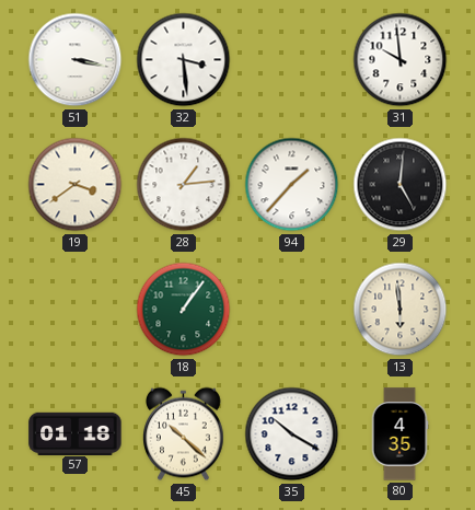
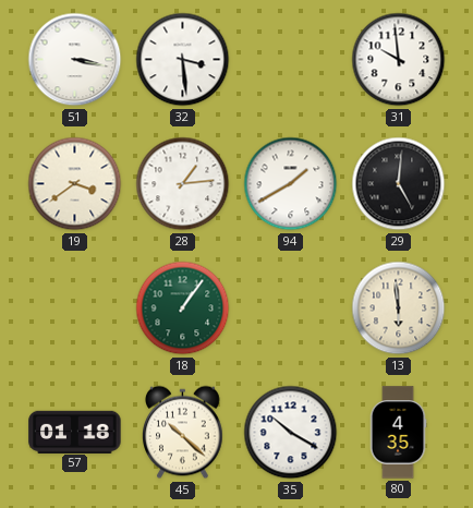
94: 1:37 -> 1:40
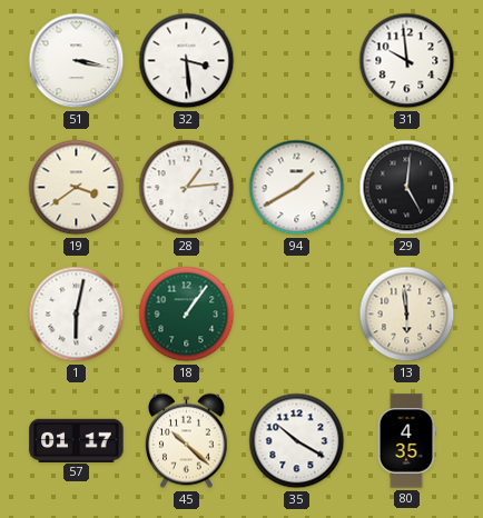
1: none -> 6:02
57: 01:18 -> 01:17
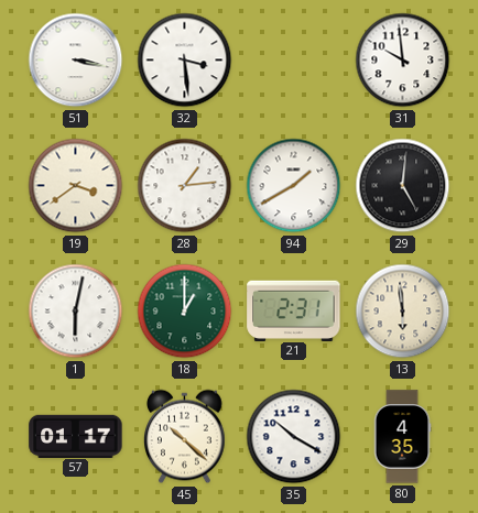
18: 1:06 -> 1:00
21: none -> 2:31
